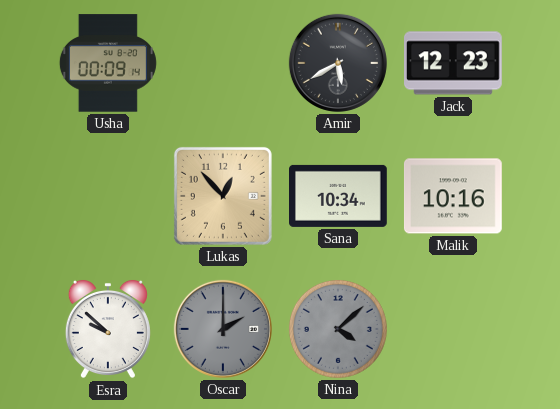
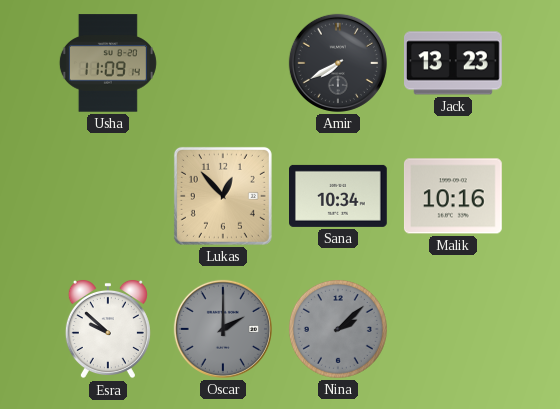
Usha: 00:09 -> 11:09
Amir: 5:40 -> 7:40
Jack: 12:23 -> 13:23
Nina: 4:08 -> 2:08
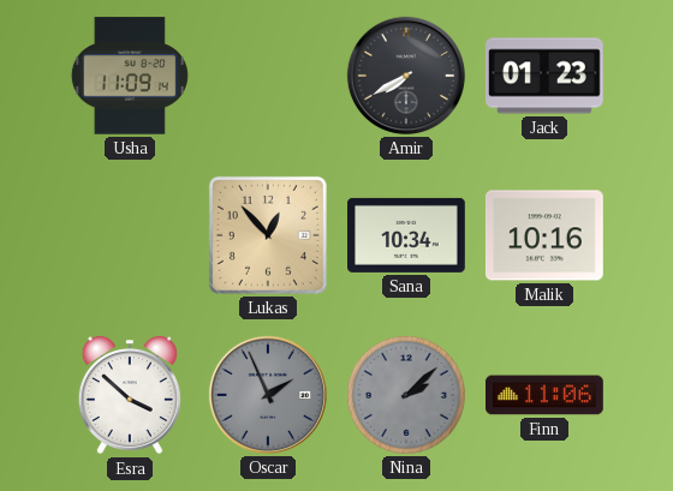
Jack: 13:23 -> 01:23
Esra: 9:52 -> 3:52
Oscar: 2:00 -> 1:56
Finn: none -> 11:06
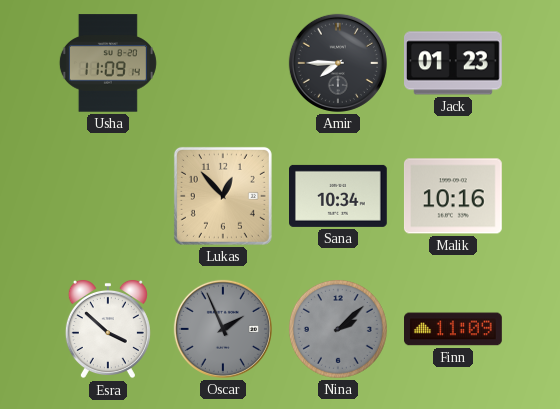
Amir: 7:40 -> 7:45
Finn: 11:06 -> 11:09
